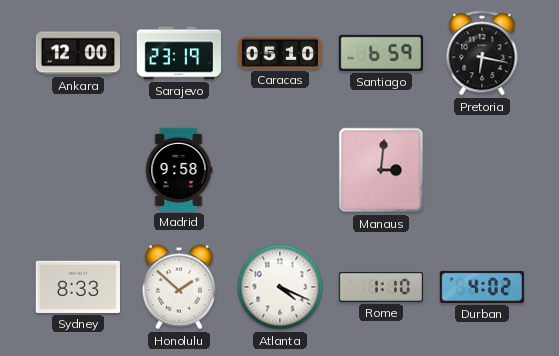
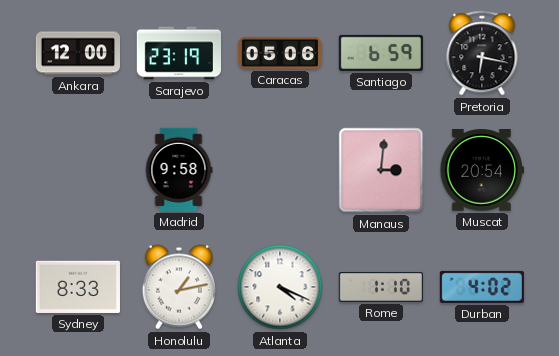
Caracas: 05:10 -> 05:06
Muscat: none -> 20:54
Honolulu: 1:52 -> 1:13
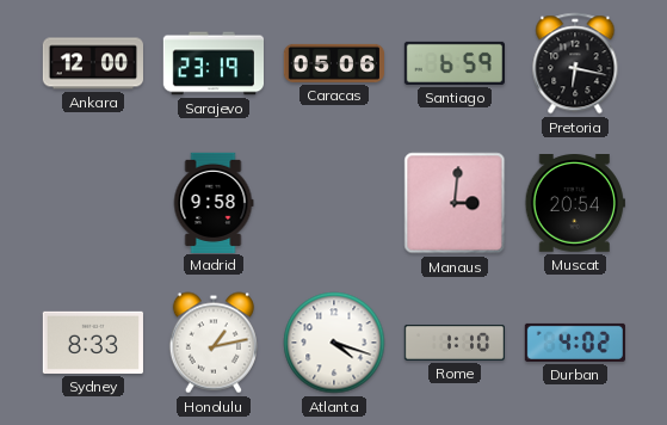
Atlanta: 4:19 -> 4:18
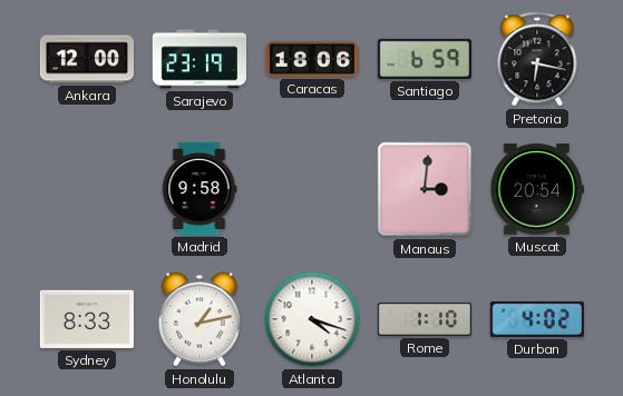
Caracas: 05:06 -> 18:06
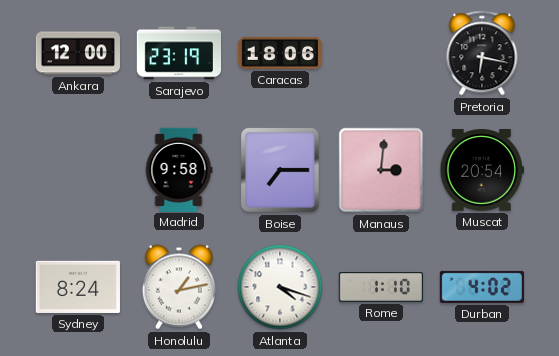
Santiago: 6:59 -> none
Boise: none -> 7:15
Sydney: 8:33 -> 8:24
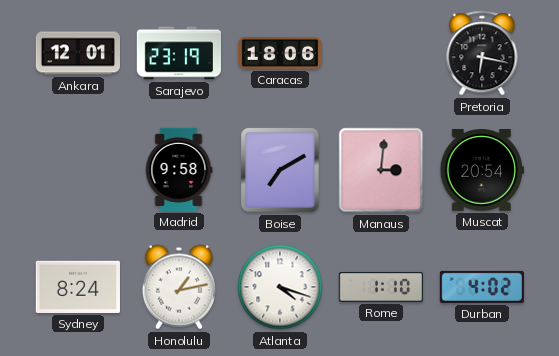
Ankara: 12:00 -> 12:01
Boise: 7:15 -> 7:10
